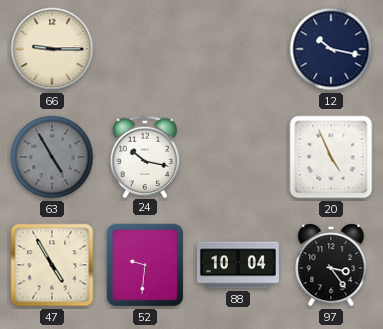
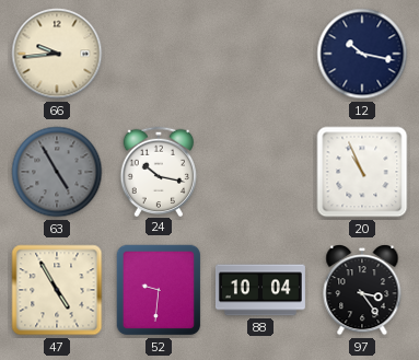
66: 9:15 -> 9:44
20: 4:56 -> 10:56
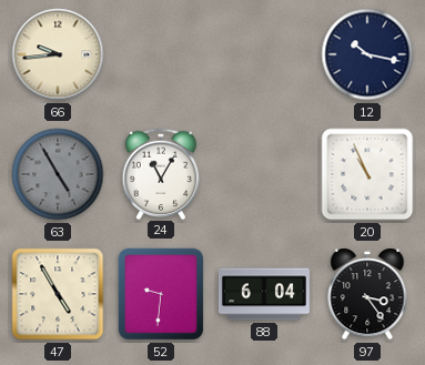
24: 10:17 -> 11:05
88: 10:04 -> 6:04
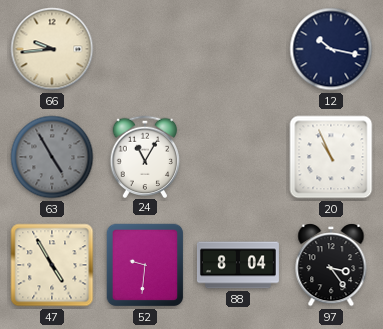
88: 6:04 -> 8:04
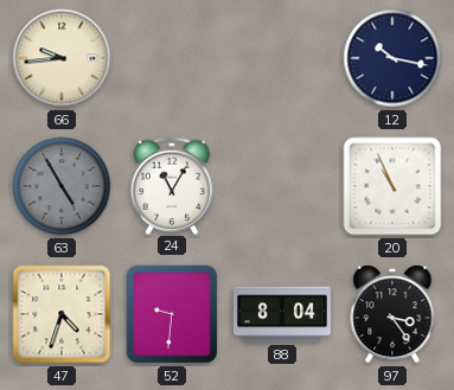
47: 4:55 -> 4:33
